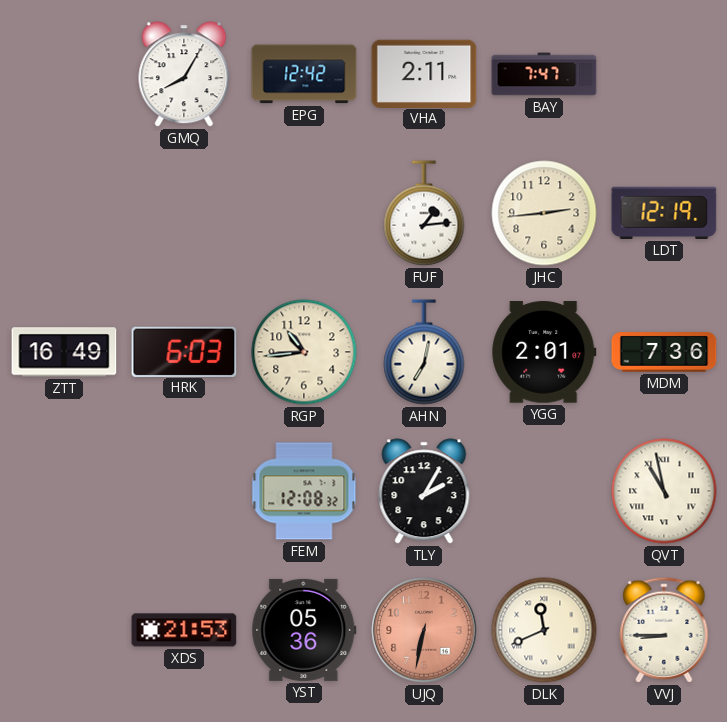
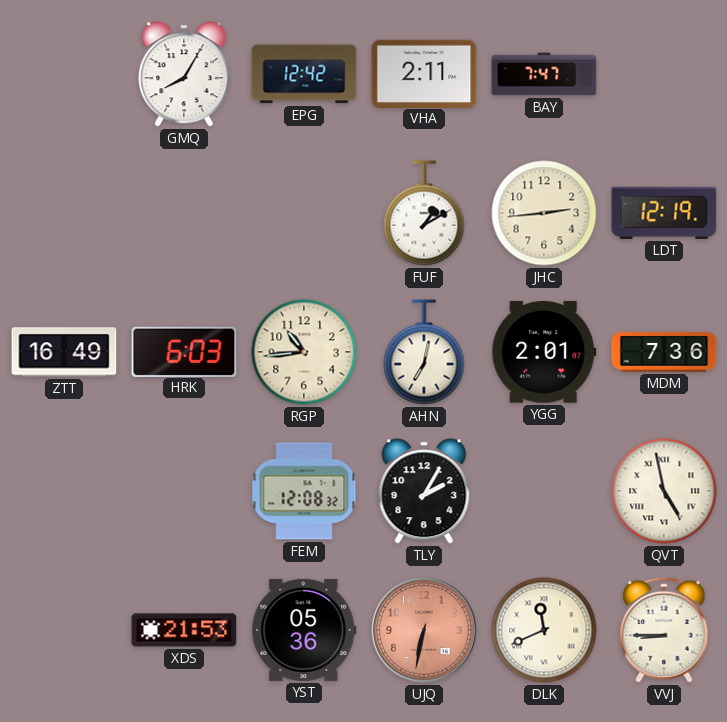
FUF: 1:14 -> 1:10
QVT: 10:58 -> 4:58
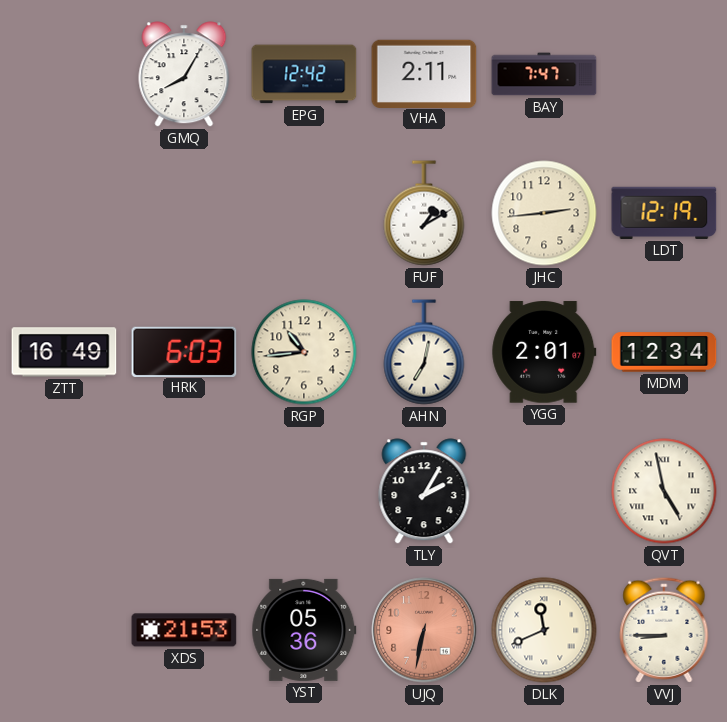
MDM: 7:36 -> 12:34
FEM: 12:08 -> none
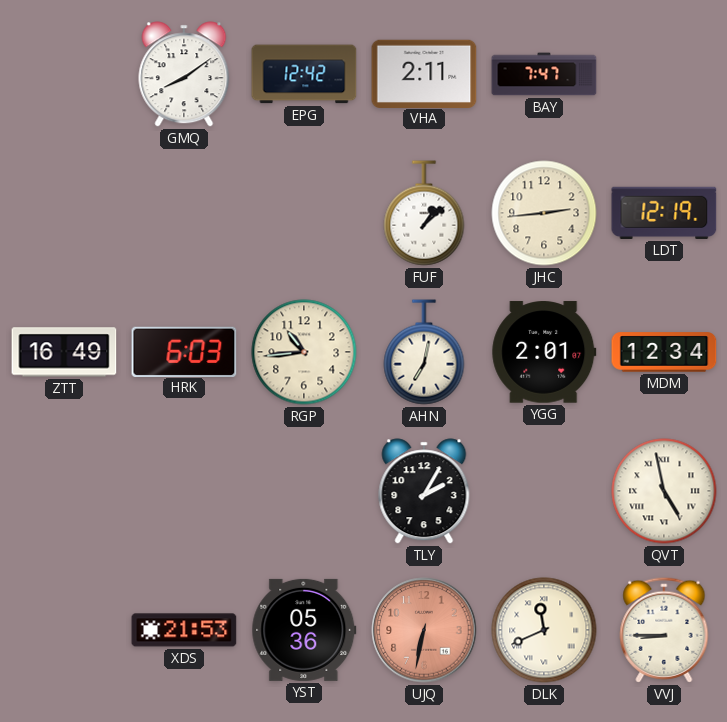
GMQ: 8:05 -> 8:09
FUF: 1:10 -> 1:08
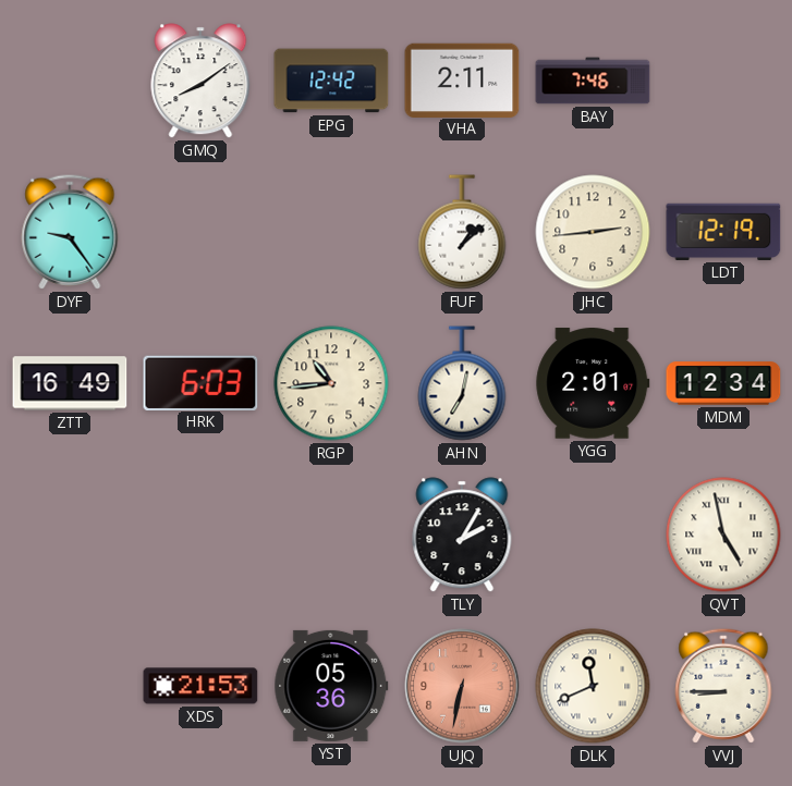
BAY: 7:47 -> 7:46
DYF: none -> 9:24
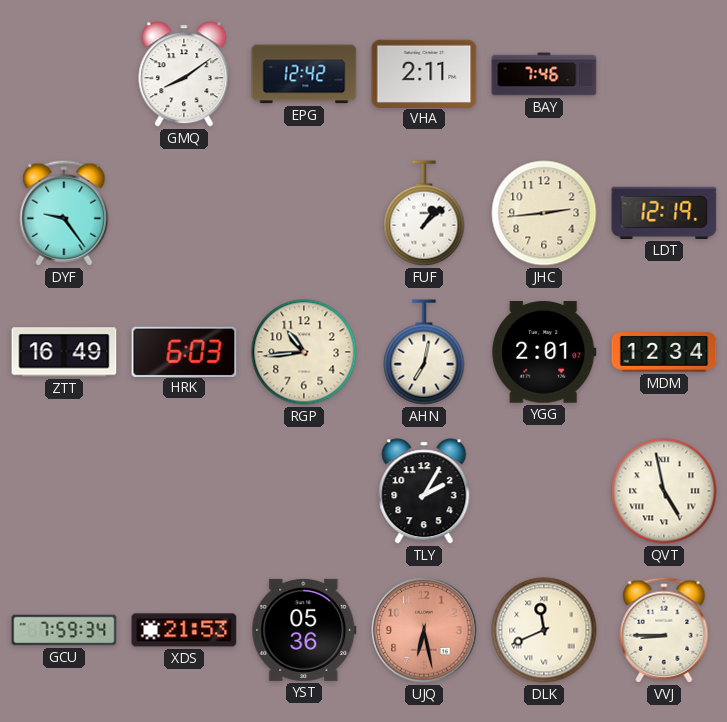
GCU: none -> 7:59
UJQ: 6:32 -> 6:28
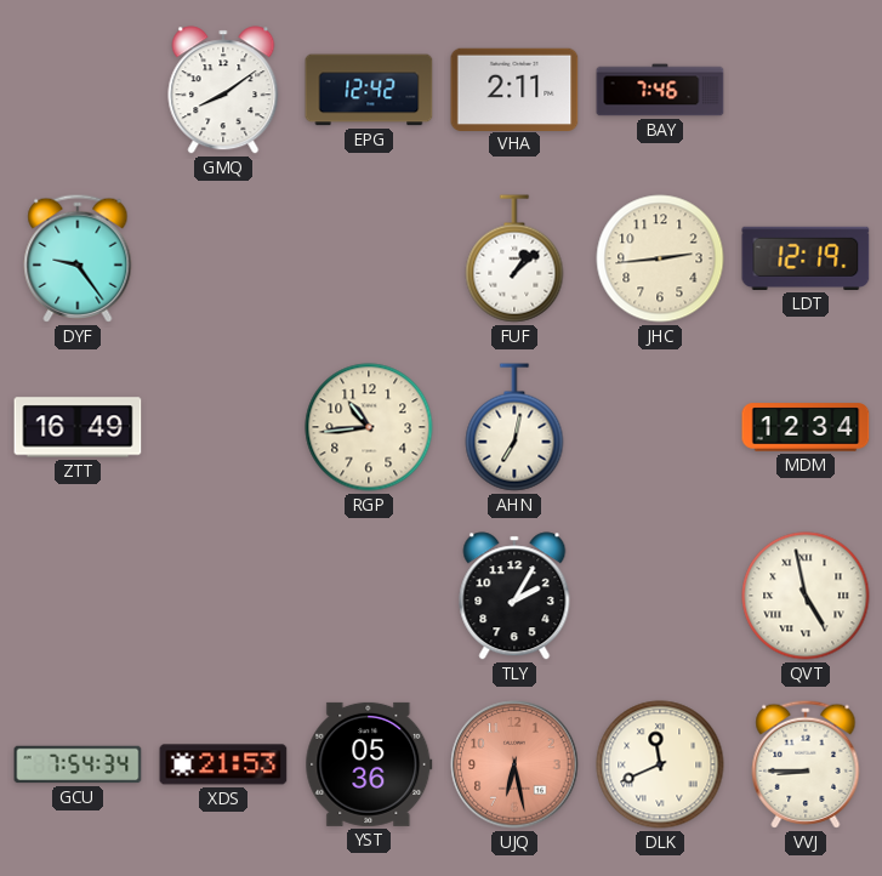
HRK: 6:03 -> none
YGG: 2:01 -> none
GCU: 7:59 -> 7:54
